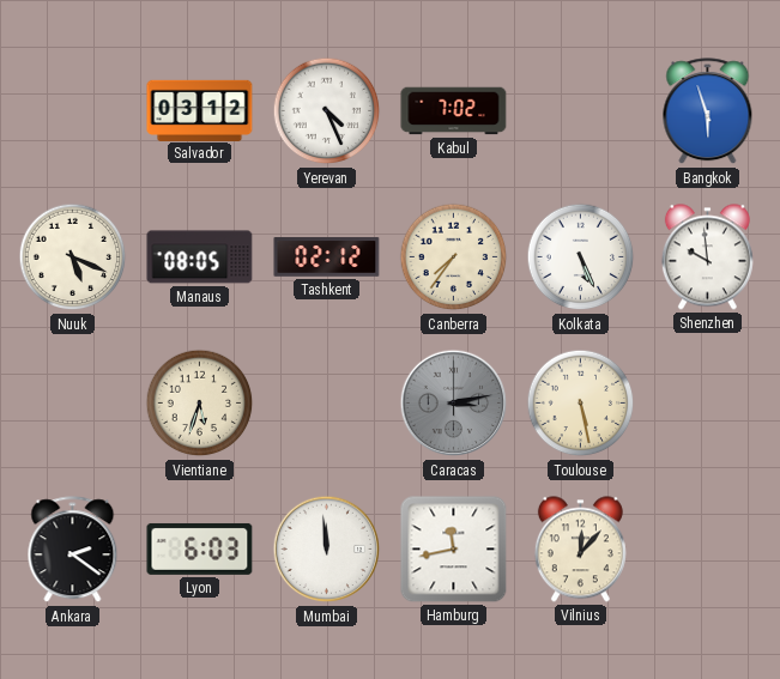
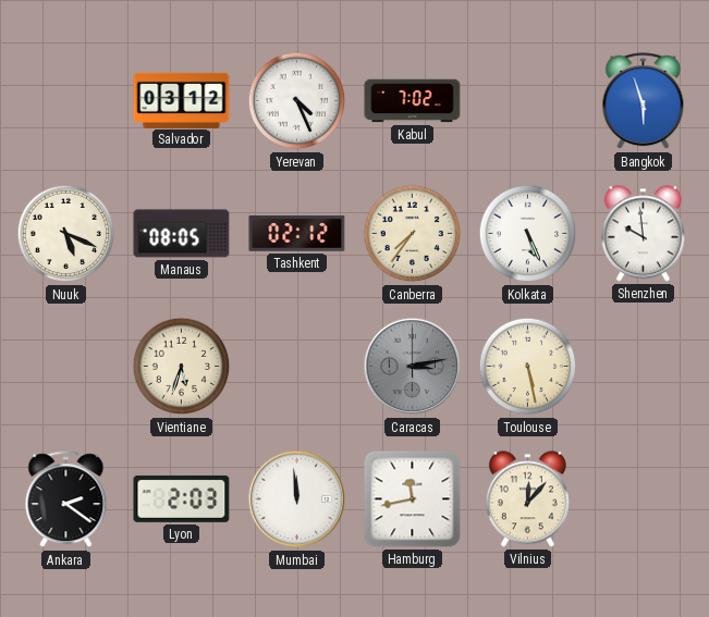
Lyon: 6:03 -> 2:03
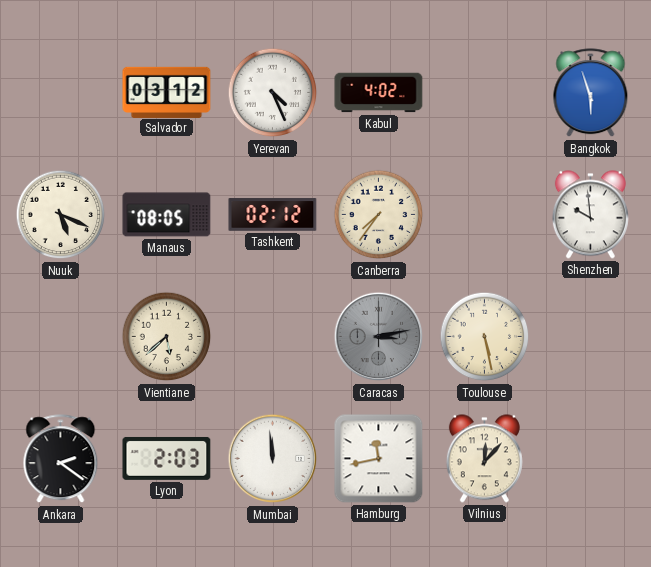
Kabul: 7:02 -> 4:02
Kolkata: 5:26 -> none
Vientiane: 5:33 -> 5:38
